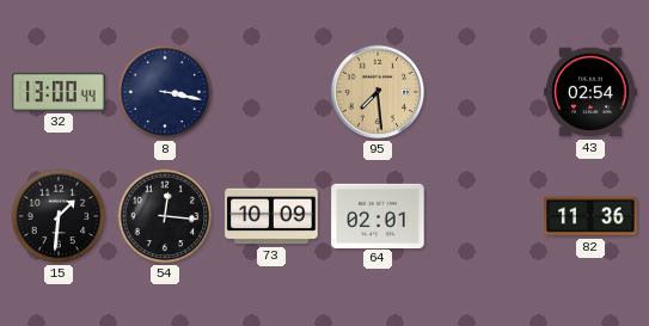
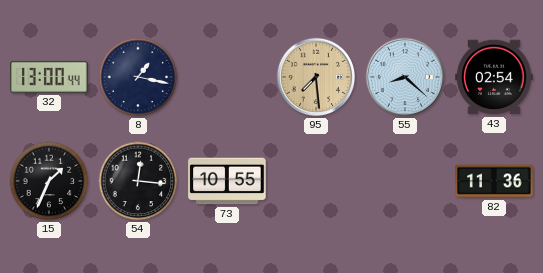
8: 3:17 -> 1:17
55: none -> 8:22
15: 1:31 -> 1:34
73: 10:09 -> 10:55
64: 02:01 -> none
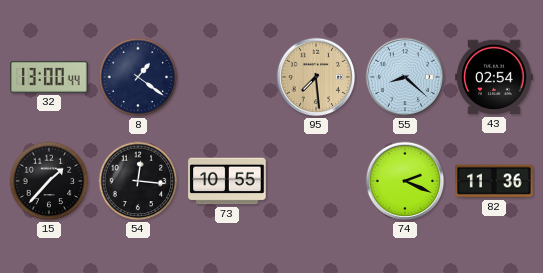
8: 1:17 -> 1:21
15: 1:34 -> 1:37
74: none -> 2:19
